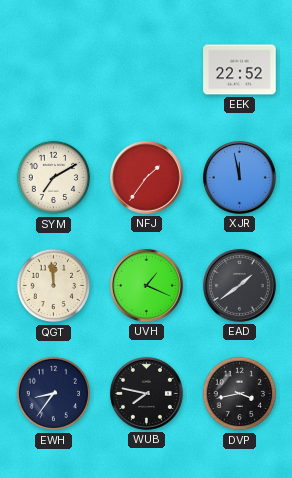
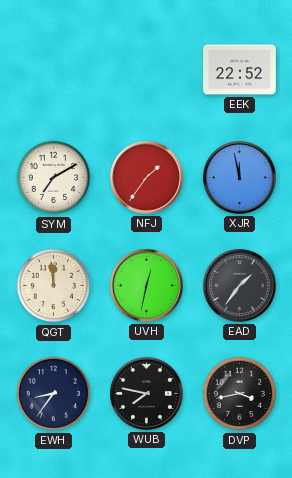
UVH: 1:19 -> 12:32
EAD: 1:39 -> 1:36
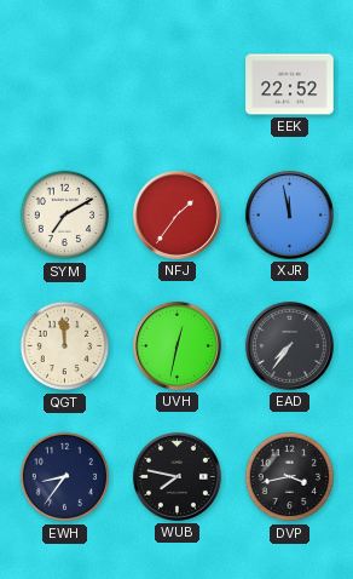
EAD: 1:36 -> 7:36
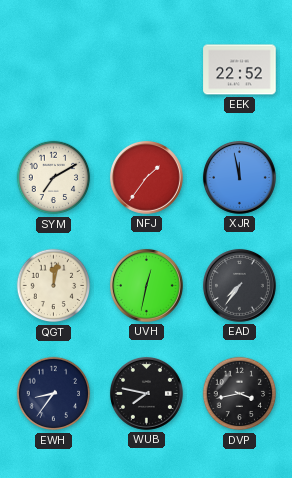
QGT: 11:59 -> 12:02
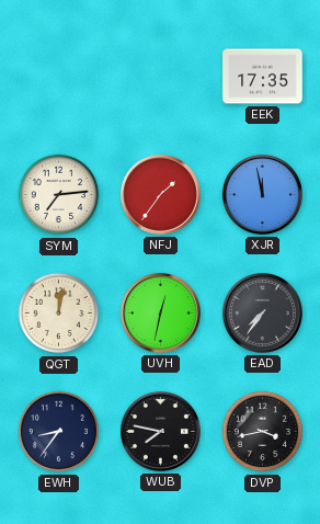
EEK: 22:52 -> 17:35
SYM: 7:10 -> 7:14
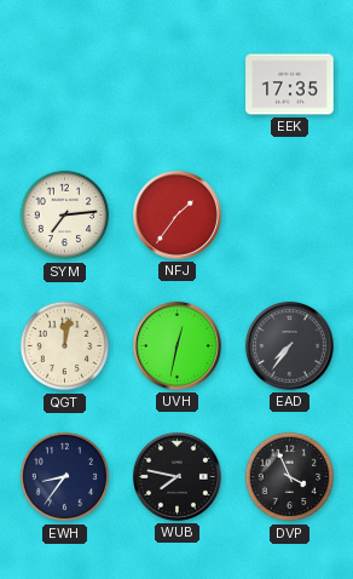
XJR: 11:58 -> none
DVP: 3:43 -> 3:56
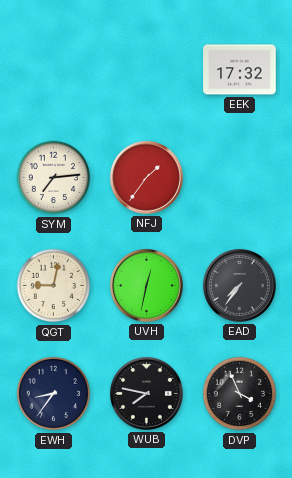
EEK: 17:35 -> 17:32
QGT: 12:02 -> 9:02
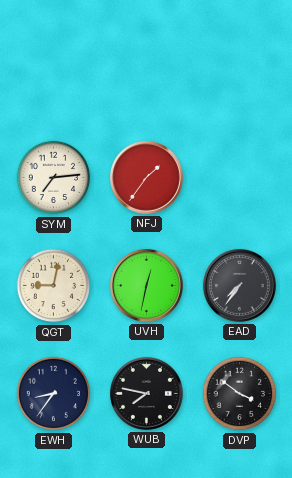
EEK: 17:32 -> none
DVP: 3:56 -> 3:51
